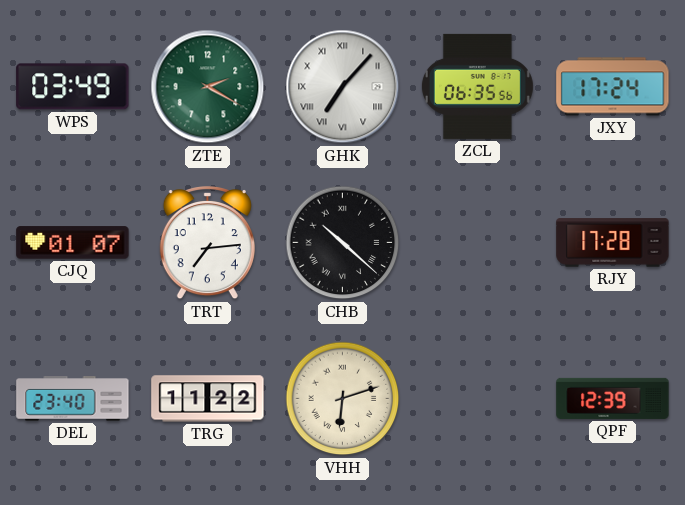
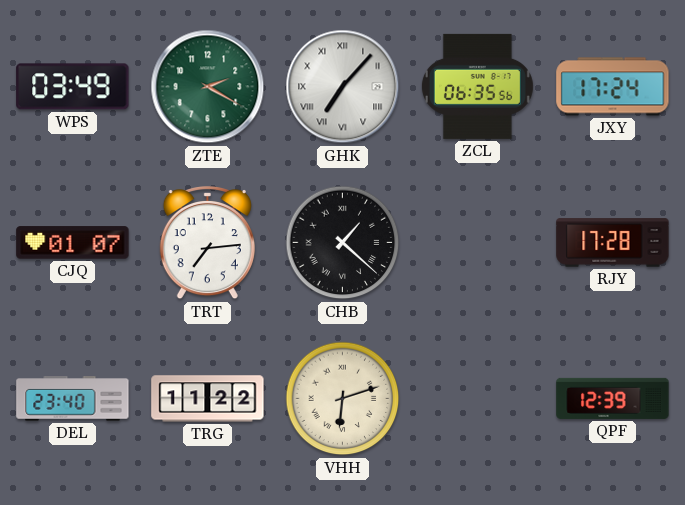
CHB: 10:22 -> 1:22
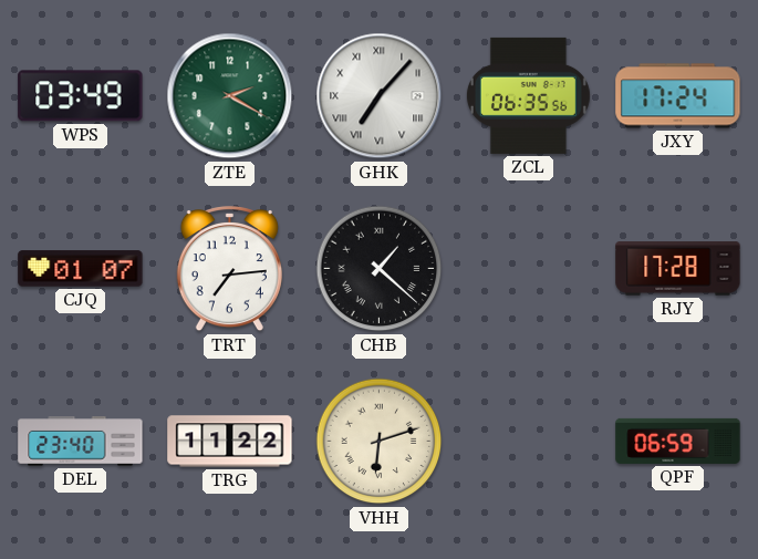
QPF: 12:39 -> 06:59
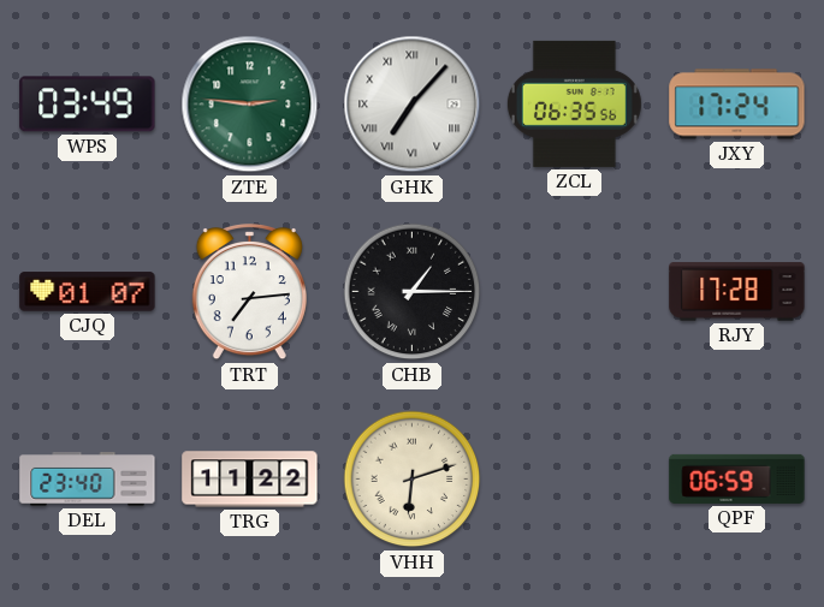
ZTE: 2:20 -> 2:46
CHB: 1:22 -> 1:15
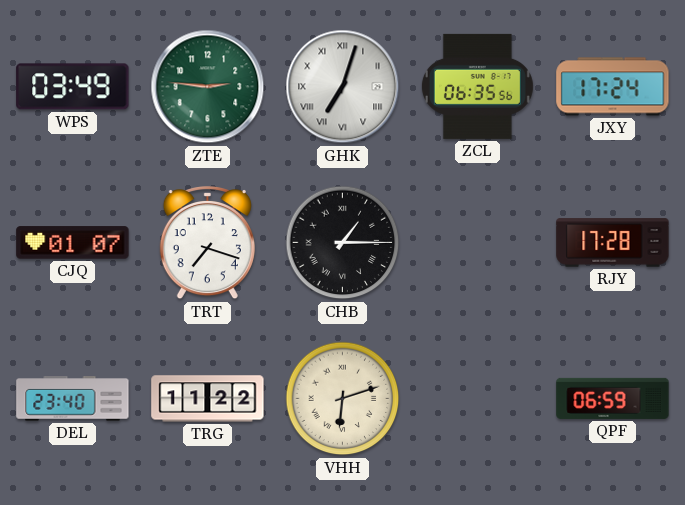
GHK: 7:07 -> 7:03
TRT: 7:14 -> 7:18
